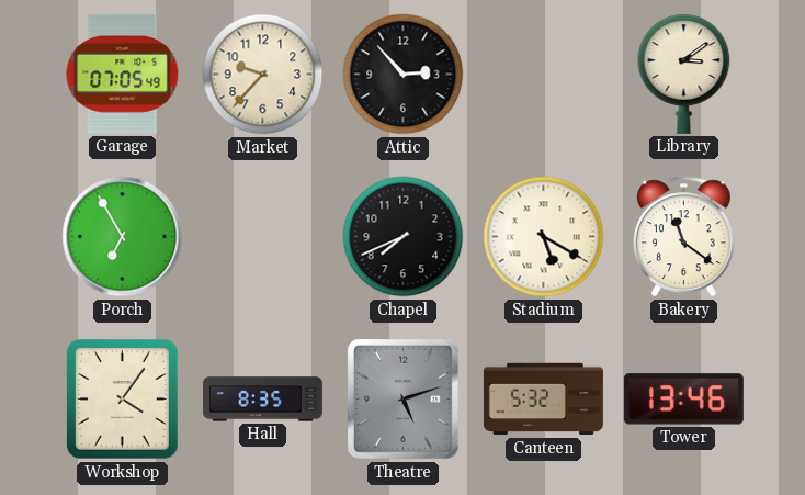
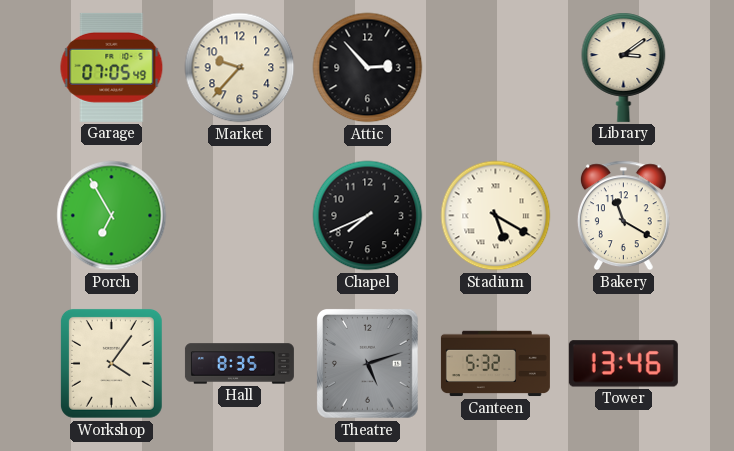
Bakery: 11:21 -> 11:20
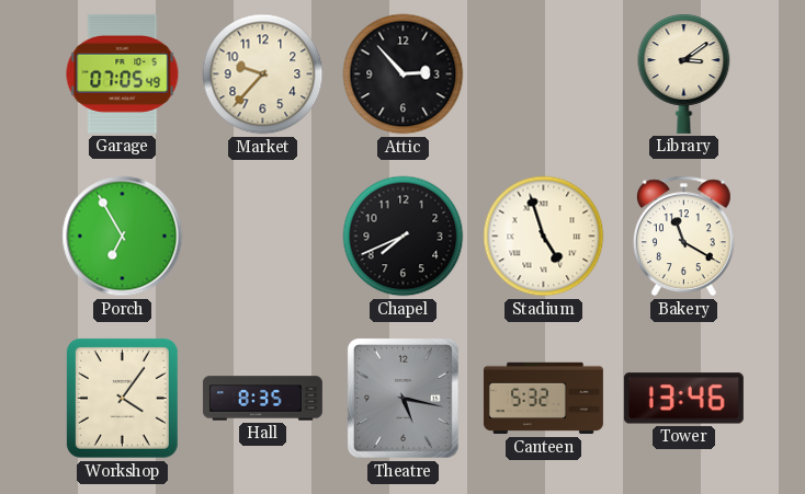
Stadium: 5:20 -> 4:57
Theatre: 5:12 -> 5:17
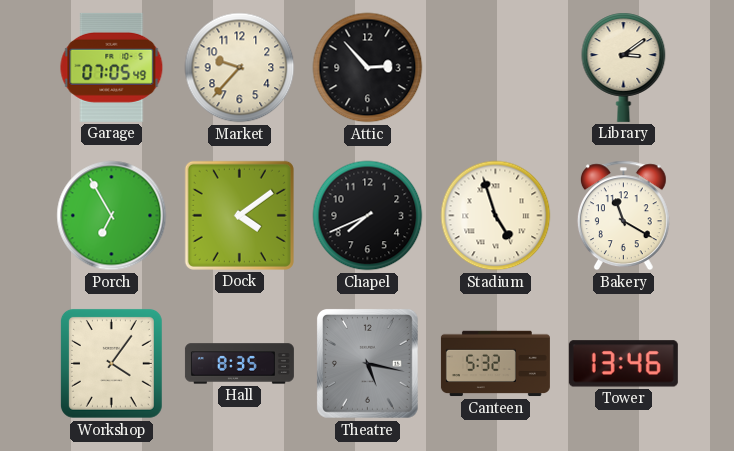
Dock: none -> 4:09
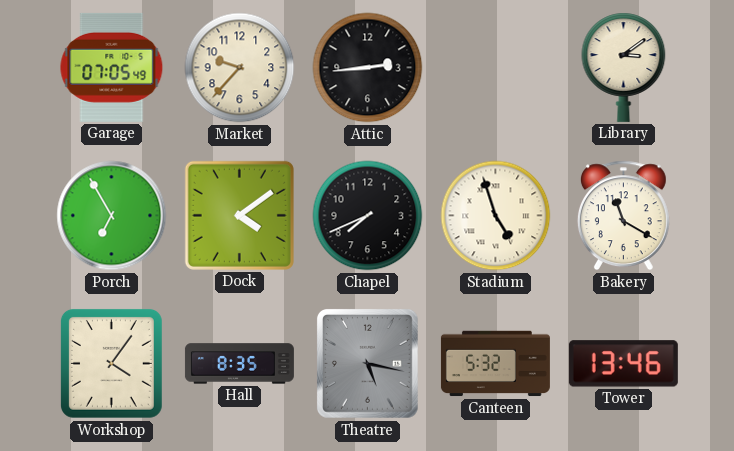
Attic: 2:53 -> 2:44
